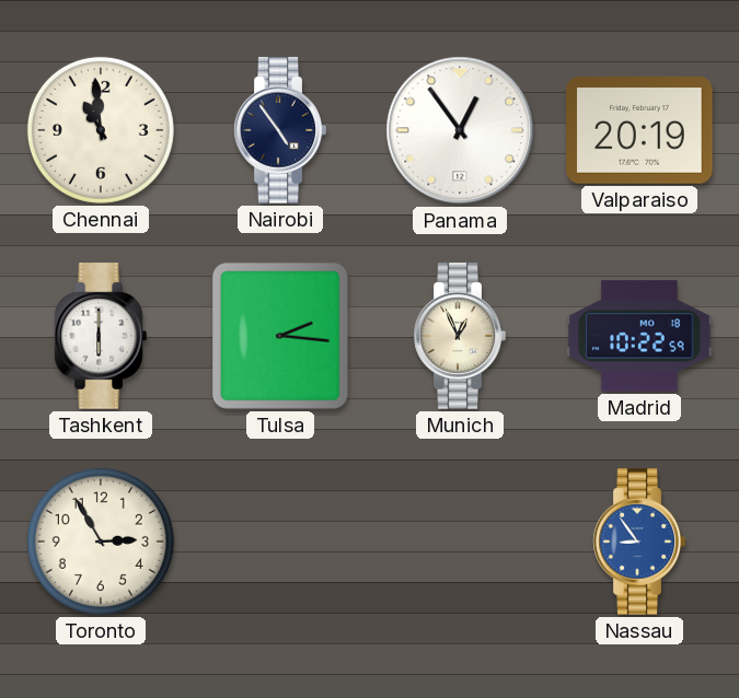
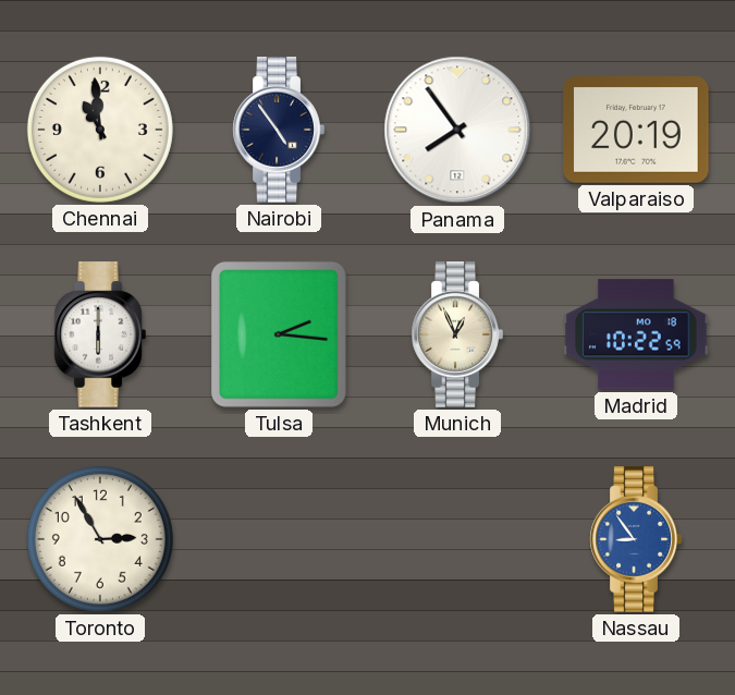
Panama: 12:54 -> 7:54
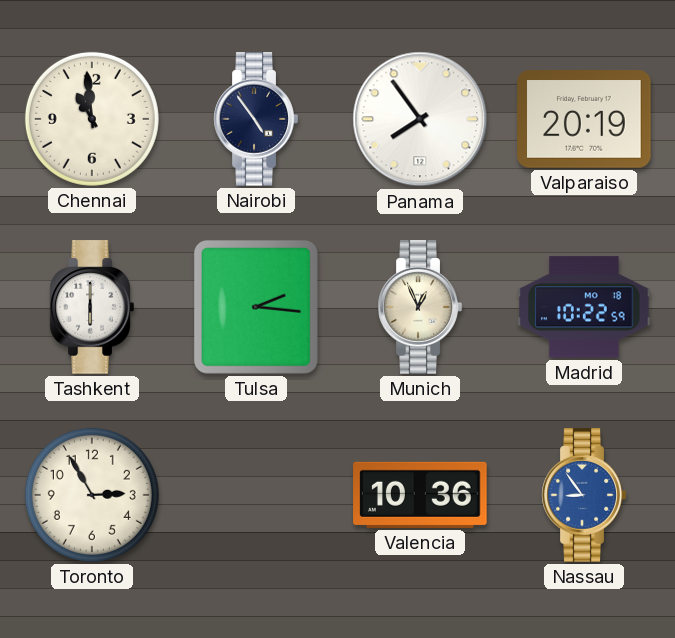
Valencia: none -> 10:36
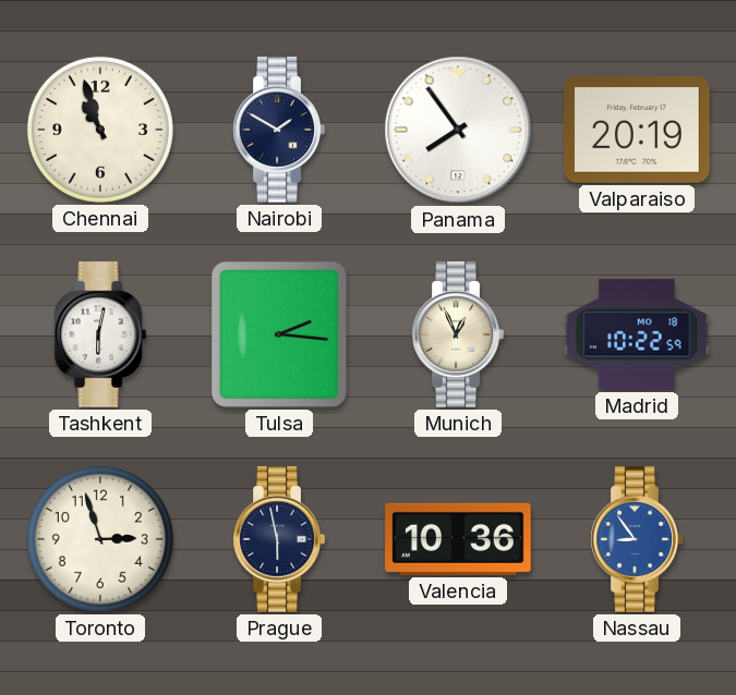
Chennai: 10:59 -> 10:57
Nairobi: 4:54 -> 1:50
Tashkent: 6:00 -> 6:02
Toronto: 2:55 -> 2:57
Prague: none -> 5:58
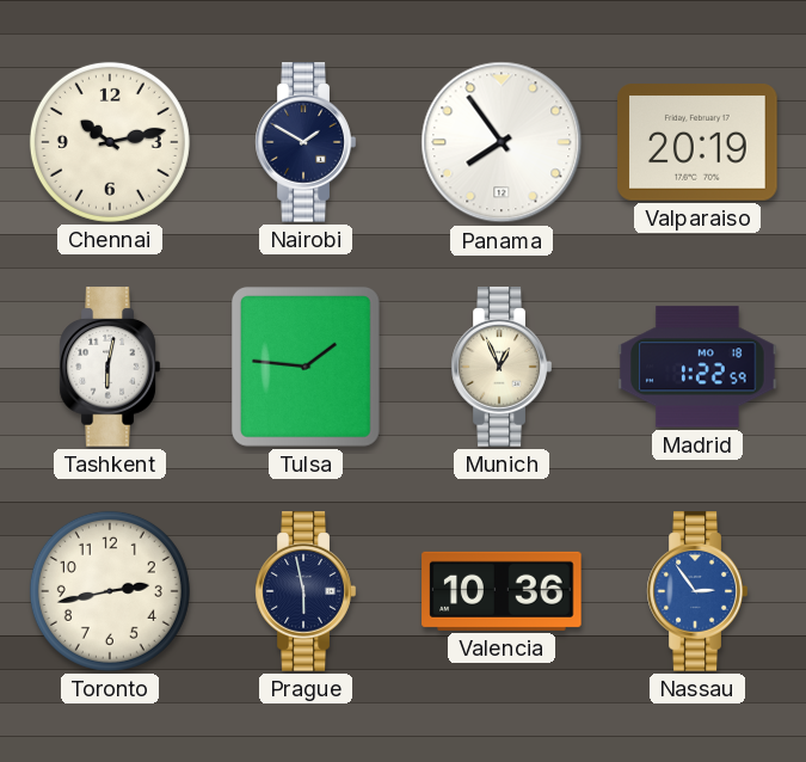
Chennai: 10:57 -> 10:13
Tulsa: 2:16 -> 1:46
Madrid: 10:22 -> 1:22
Toronto: 2:57 -> 2:43
Nassau: 8:54 -> 2:54
